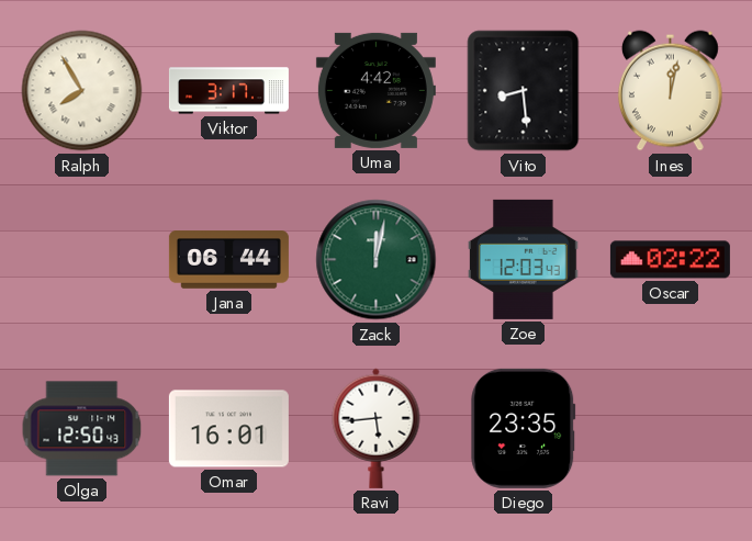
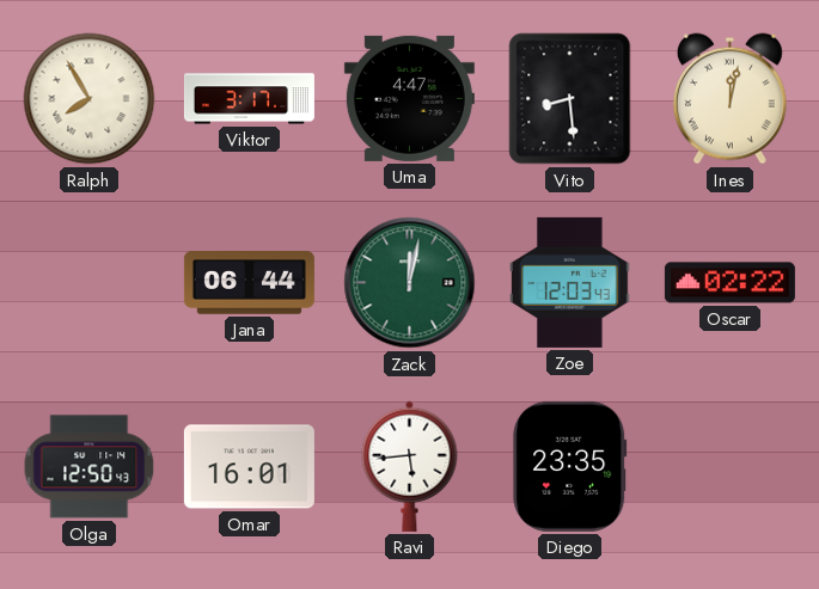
Uma: 4:42 -> 4:47
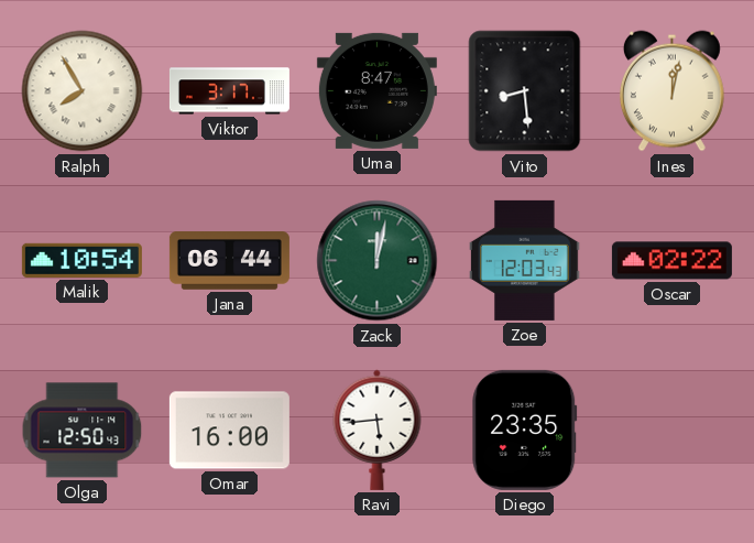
Uma: 4:47 -> 8:47
Malik: none -> 10:54
Omar: 16:01 -> 16:00
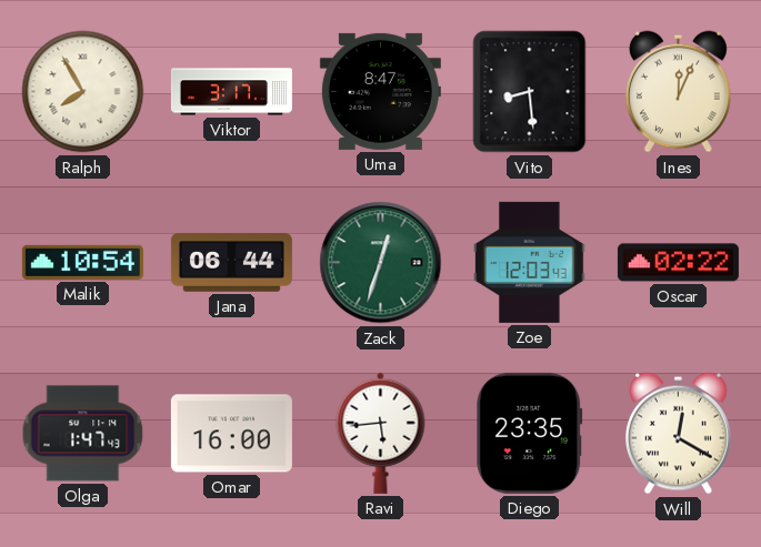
Ines: 12:02 -> 12:04
Zack: 12:02 -> 12:33
Olga: 12:50 -> 1:47
Will: none -> 12:20
